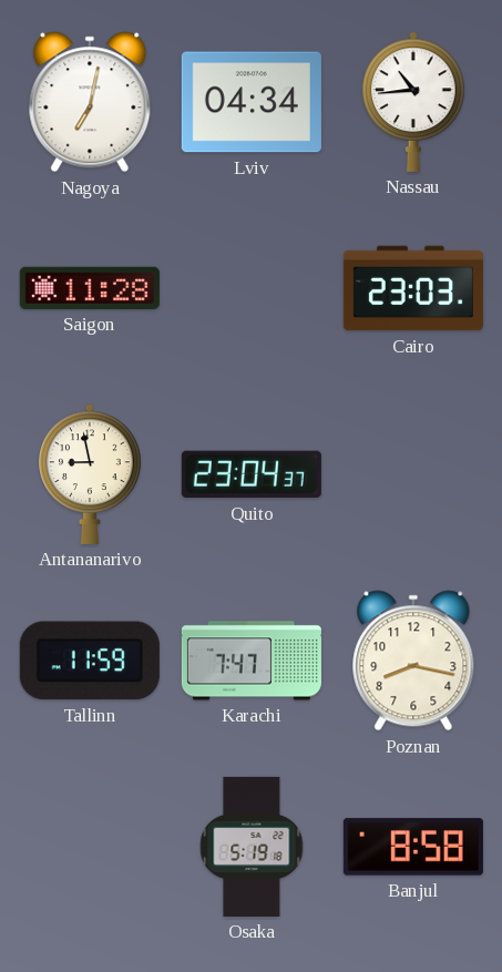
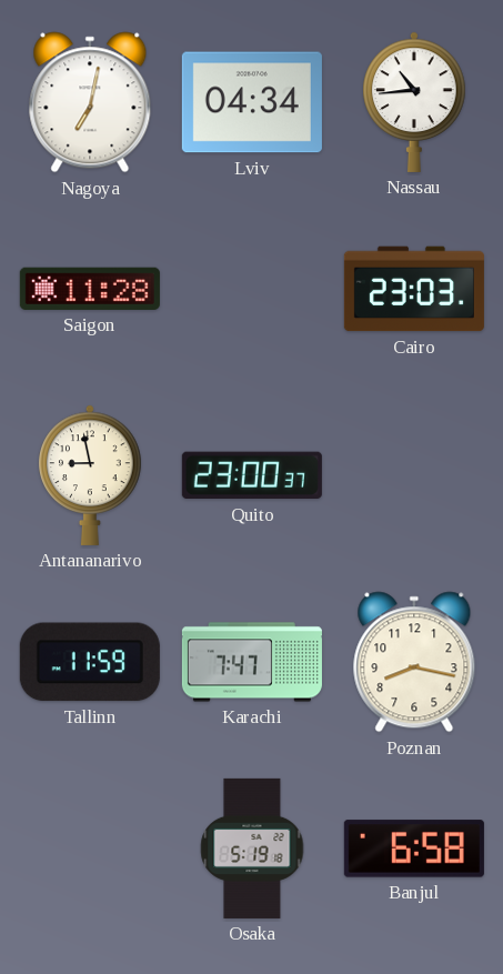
Quito: 23:04 -> 23:00
Banjul: 8:58 -> 6:58
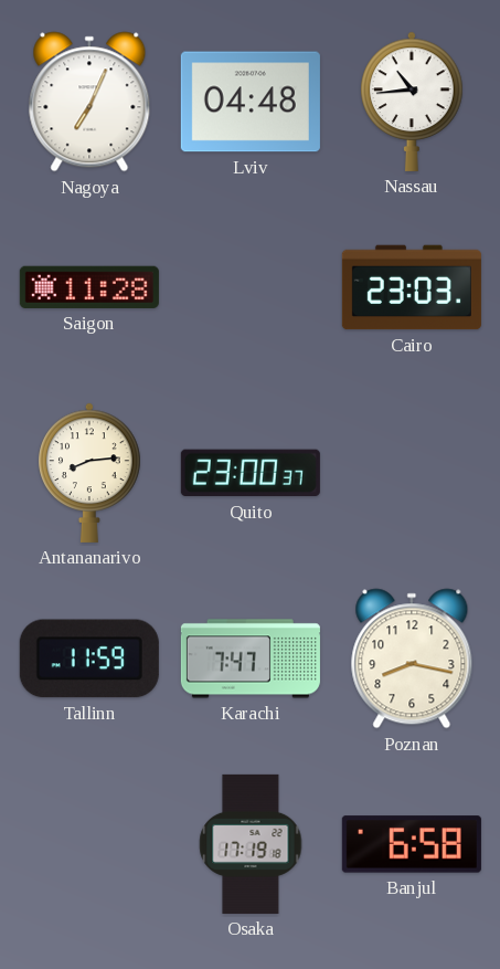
Nagoya: 7:02 -> 7:04
Lviv: 04:34 -> 04:48
Antananarivo: 8:58 -> 8:14
Osaka: 5:19 -> 17:19
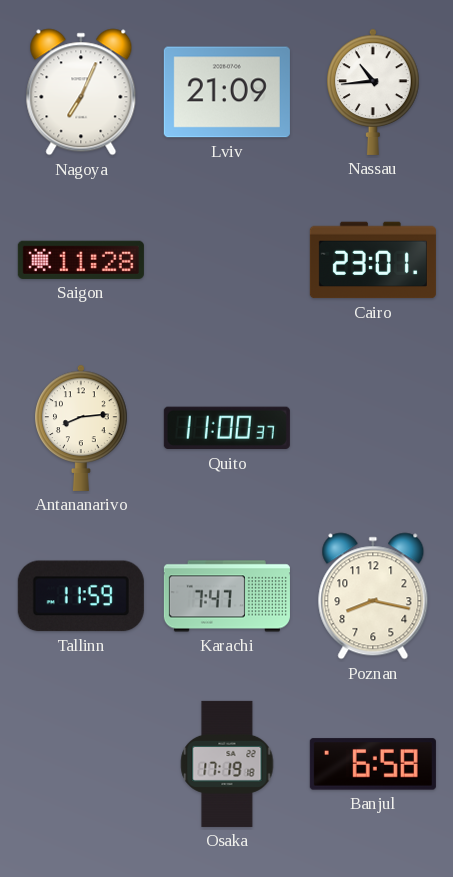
Lviv: 04:48 -> 21:09
Cairo: 23:03 -> 23:01
Quito: 23:00 -> 11:00
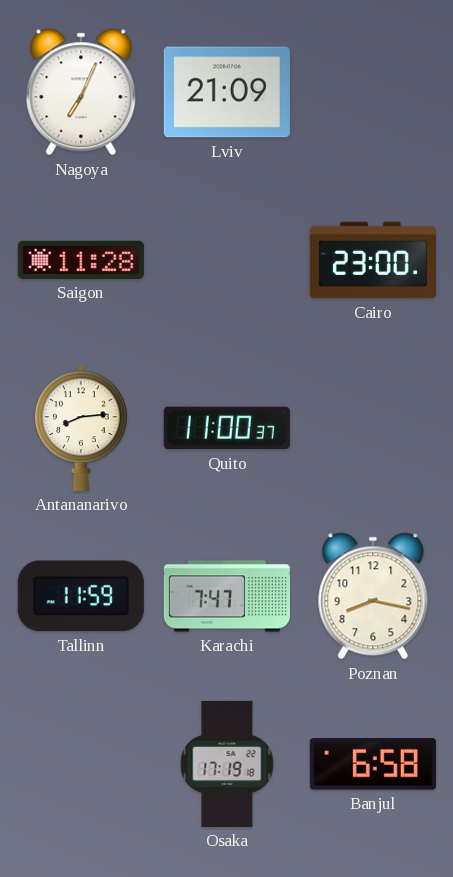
Nassau: 10:44 -> none
Cairo: 23:01 -> 23:00
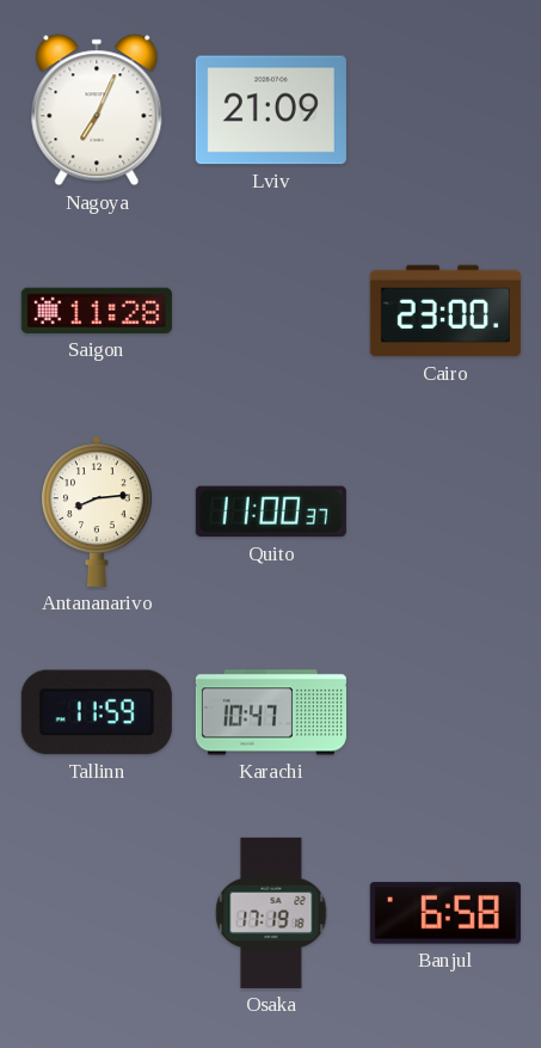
Karachi: 7:47 -> 10:47
Poznan: 8:17 -> none
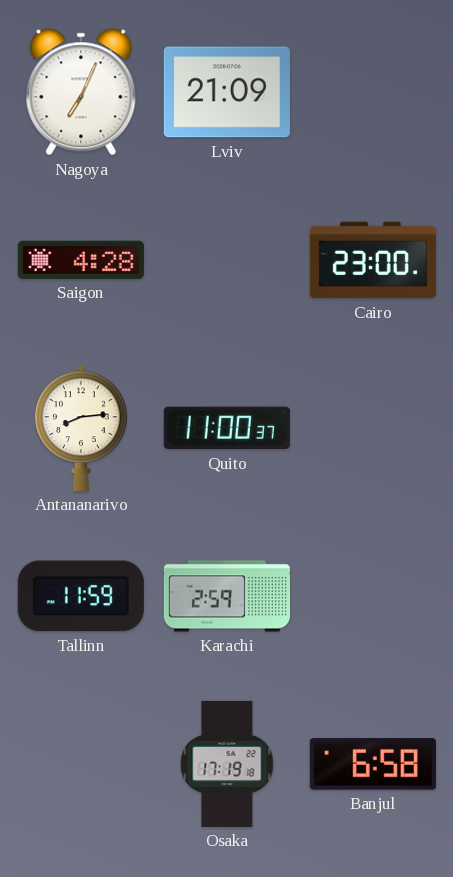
Saigon: 11:28 -> 4:28
Karachi: 10:47 -> 2:59
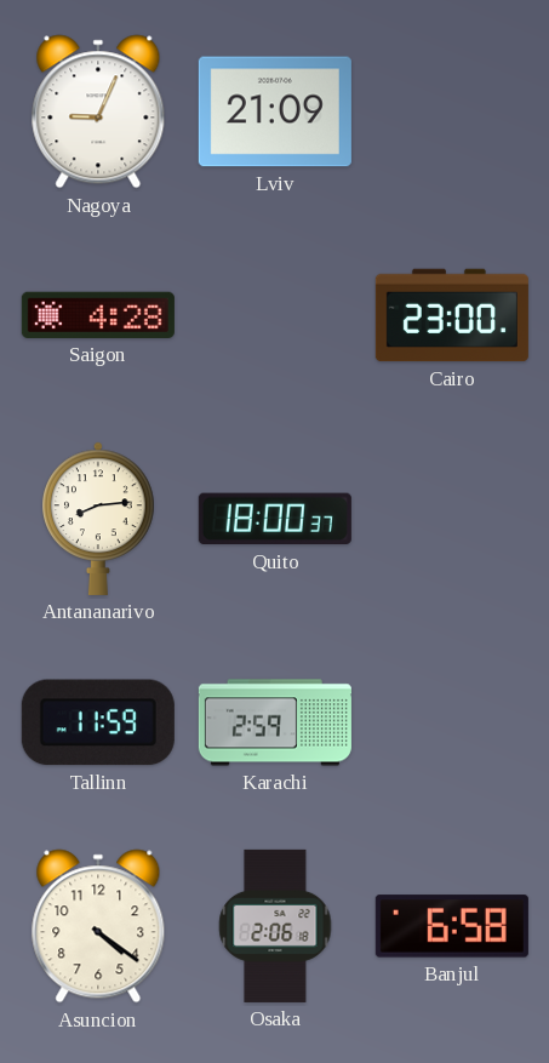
Nagoya: 7:04 -> 9:04
Quito: 11:00 -> 18:00
Asuncion: none -> 4:21
Osaka: 17:19 -> 2:06
